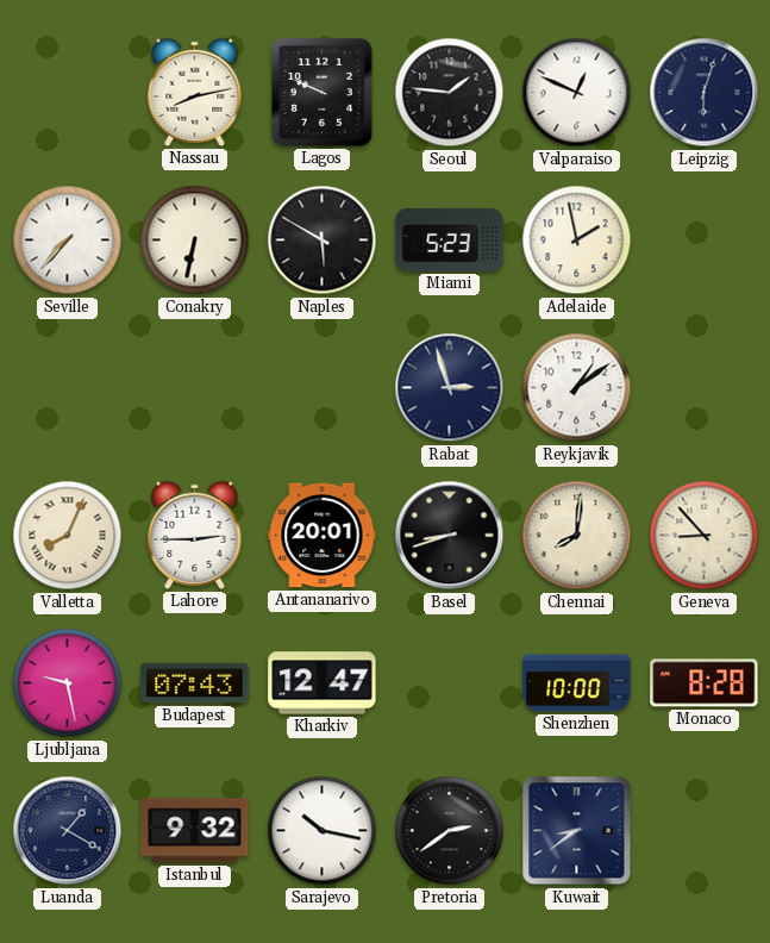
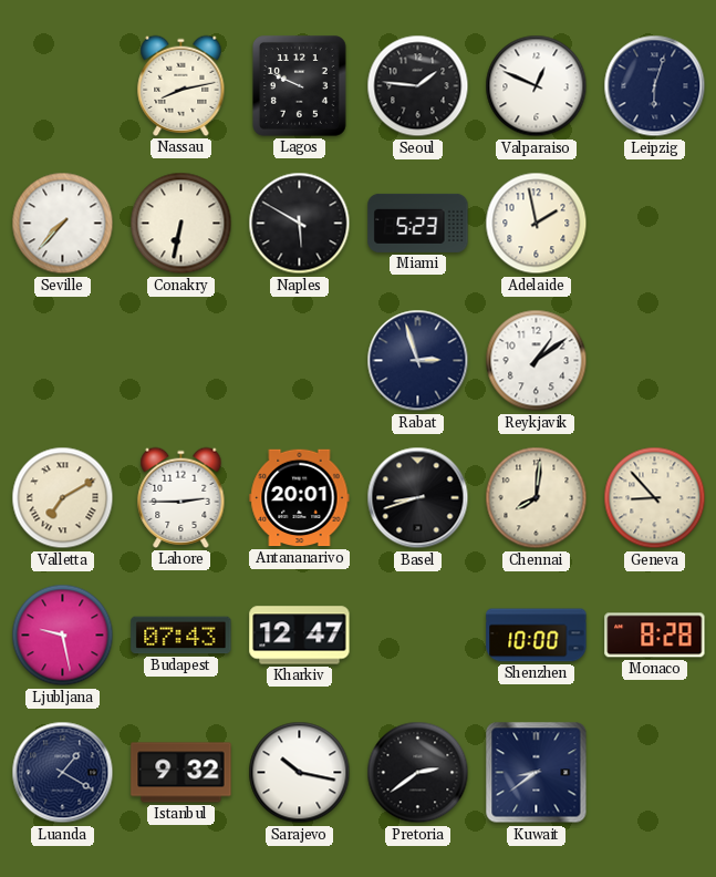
Valletta: 8:04 -> 7:10
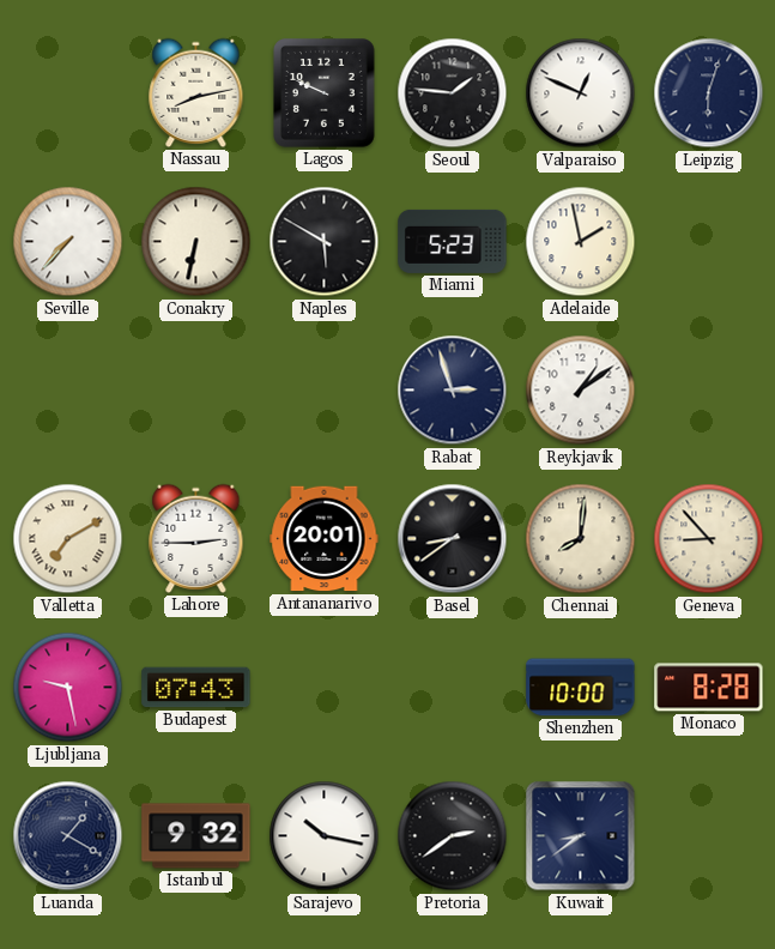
Basel: 8:42 -> 8:39
Kharkiv: 12:47 -> none
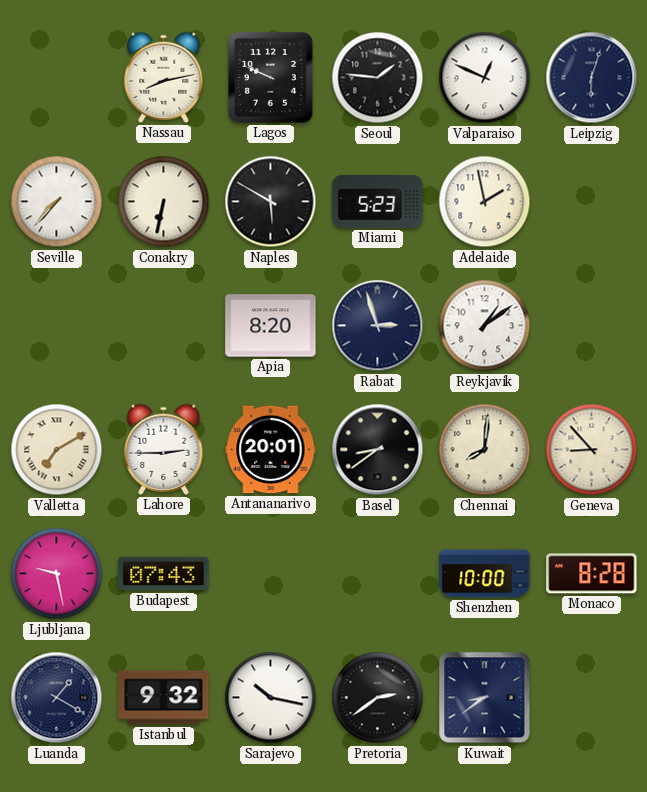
Apia: none -> 8:20
